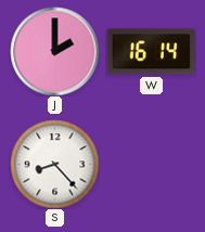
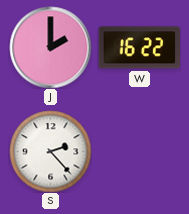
W: 16:14 -> 16:22
S: 8:23 -> 2:23
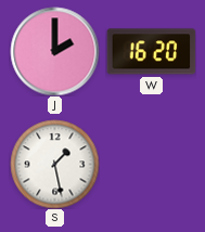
W: 16:22 -> 16:20
S: 2:23 -> 1:28
